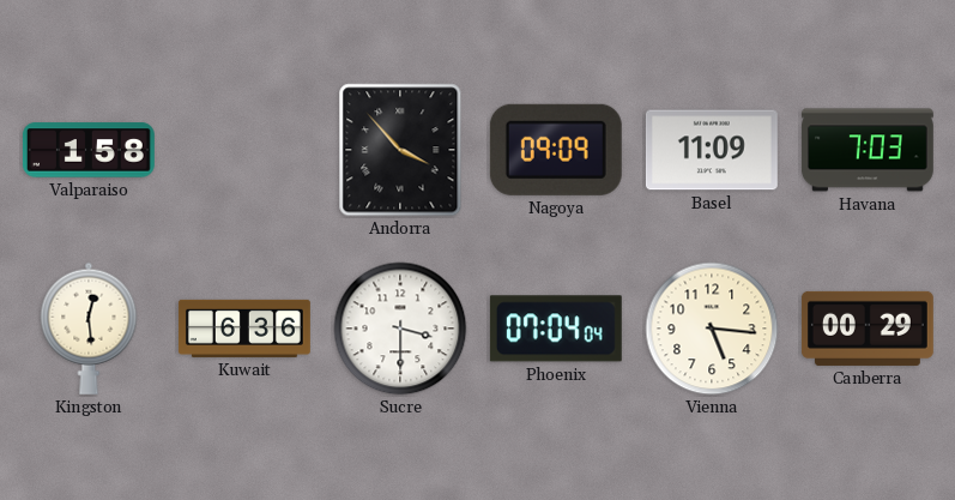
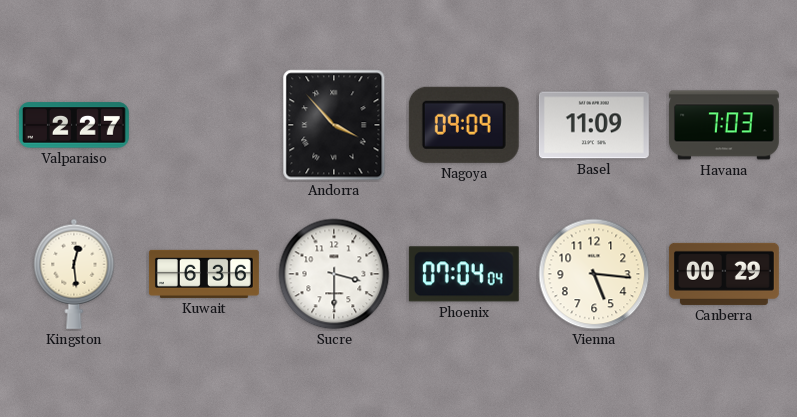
Valparaiso: 1:58 -> 2:27
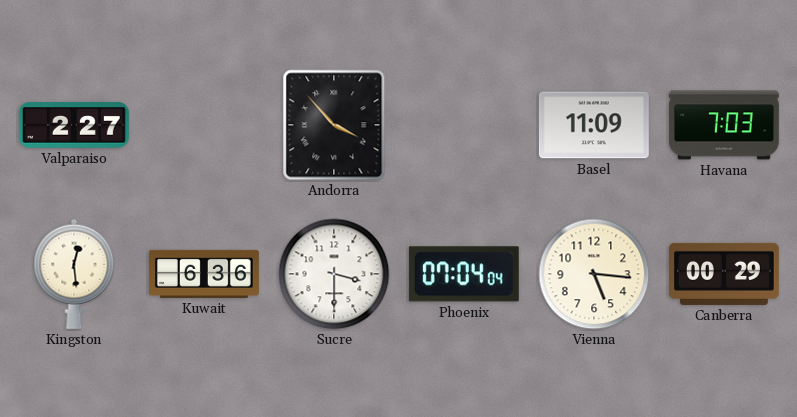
Nagoya: 09:09 -> none
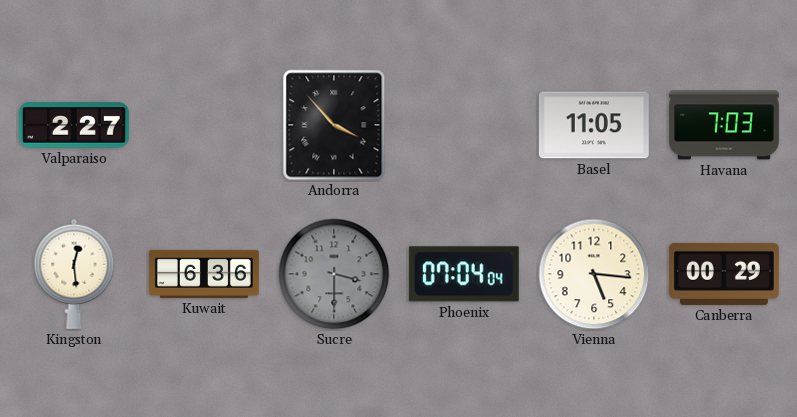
Basel: 11:09 -> 11:05
Sucre dial: white -> grey
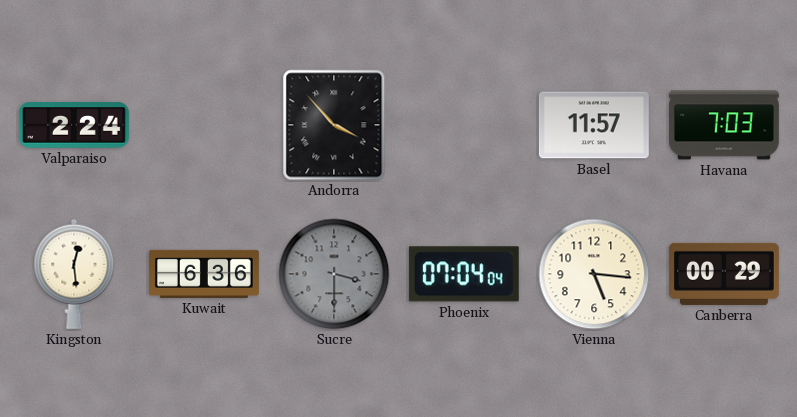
Valparaiso: 2:27 -> 2:24
Basel: 11:05 -> 11:57
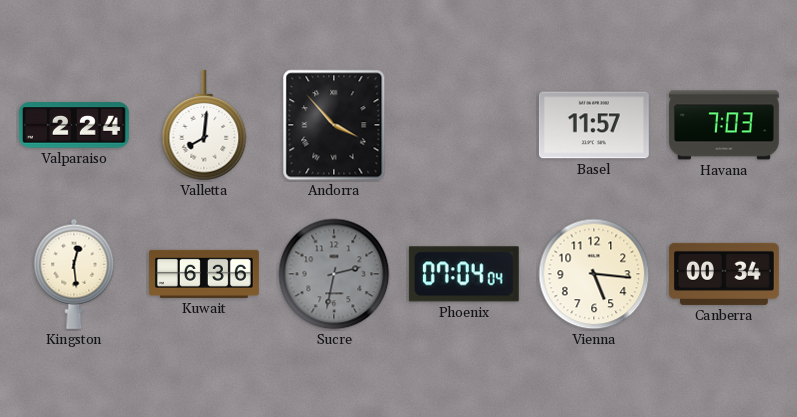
Valletta: none -> 8:01
Sucre: 3:30 -> 2:32
Canberra: 00:29 -> 00:34
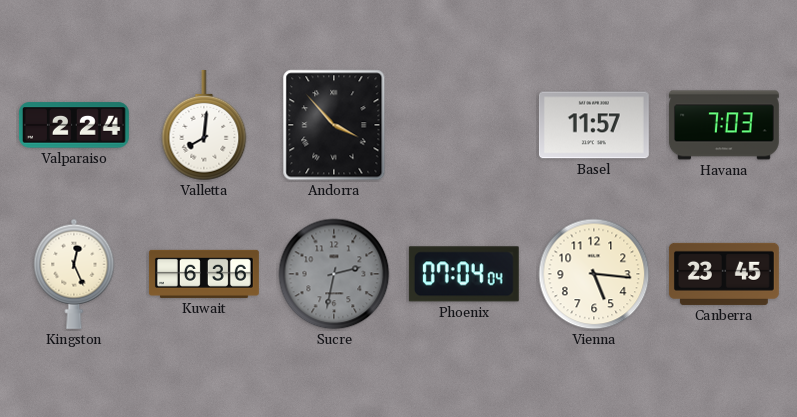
Kingston: 12:29 -> 12:26
Canberra: 00:34 -> 23:45
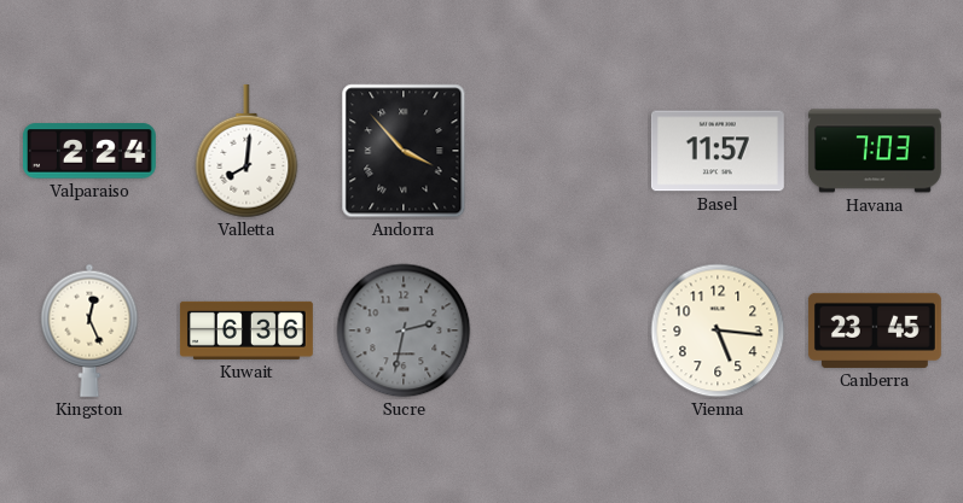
Phoenix: 07:04 -> none
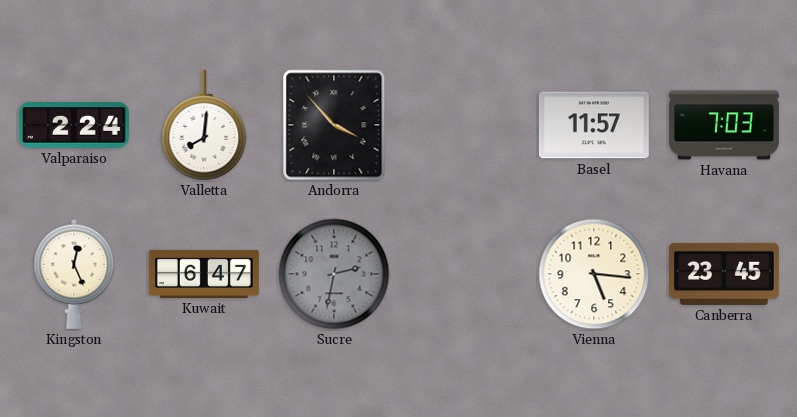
Kuwait: 6:36 -> 6:47
